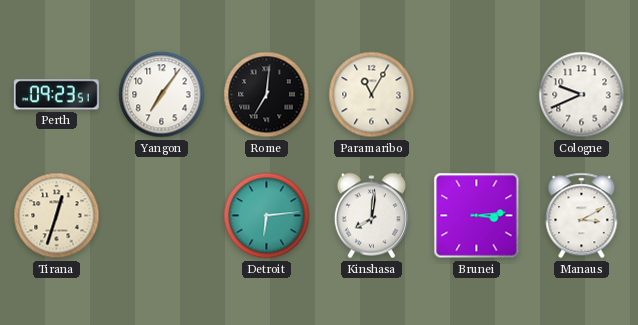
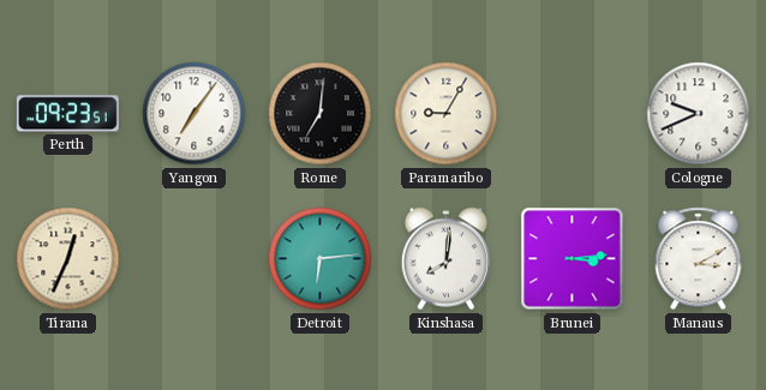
Paramaribo: 11:05 -> 9:05
Tirana: 12:33 -> 12:34
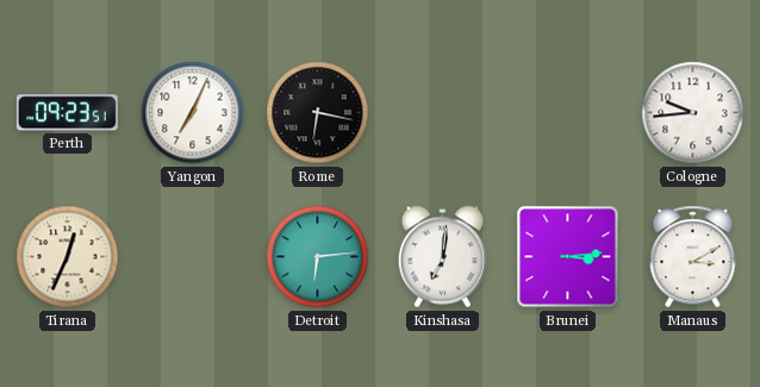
Yangon: 7:06 -> 7:04
Rome: 7:01 -> 6:17
Paramaribo: 9:05 -> none
Cologne: 9:41 -> 9:44
Kinshasa: 8:01 -> 7:01
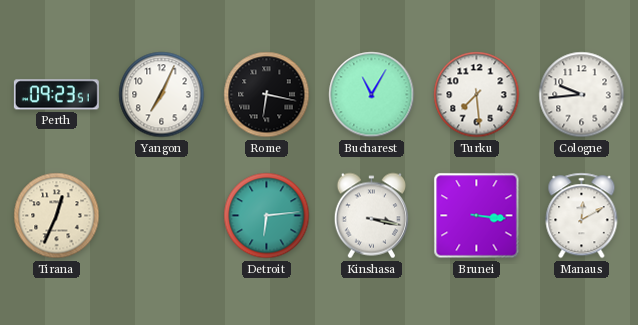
Bucharest: none -> 11:05
Turku: none -> 7:29
Kinshasa: 7:01 -> 3:17
Brunei: 3:14 -> 3:16
Manaus: 3:10 -> 12:10
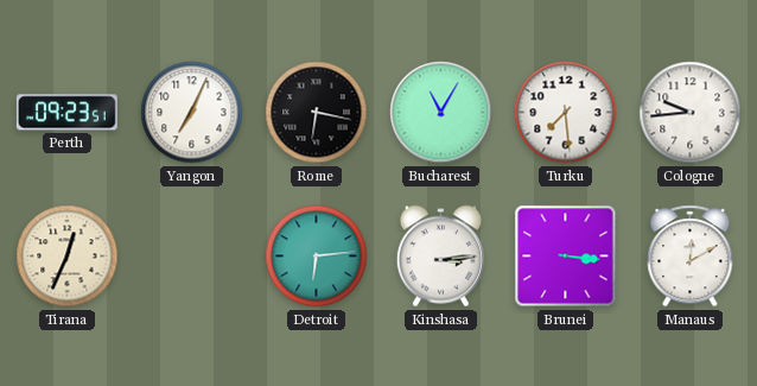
Kinshasa: 3:17 -> 3:14
